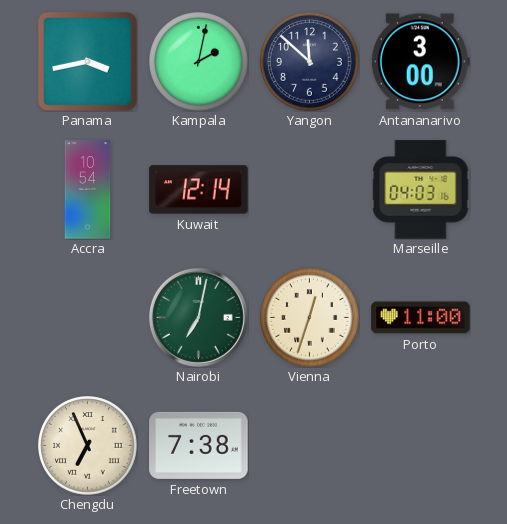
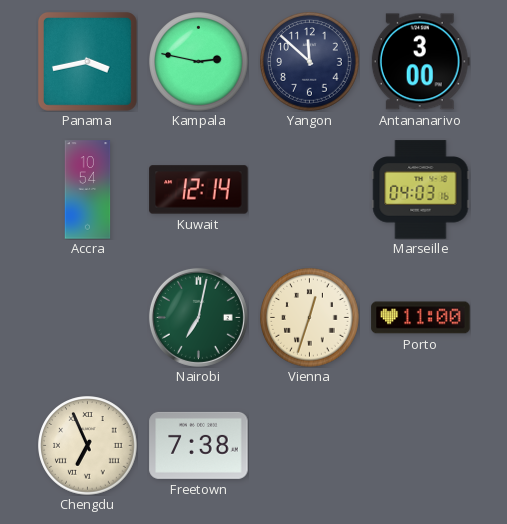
Kampala: 2:02 -> 2:47
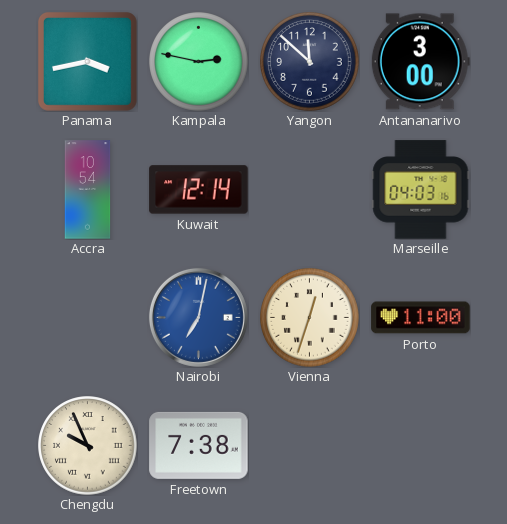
Nairobi dial: green -> blue
Chengdu: 6:56 -> 9:56
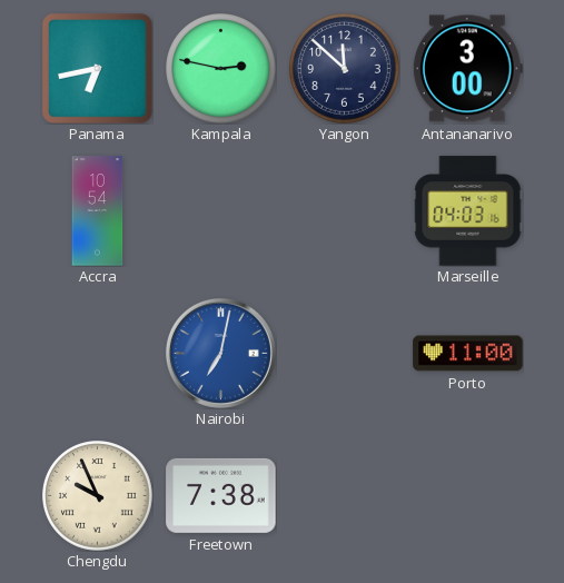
Panama: 3:43 -> 6:43
Kuwait: 12:14 -> none
Vienna: 12:33 -> none
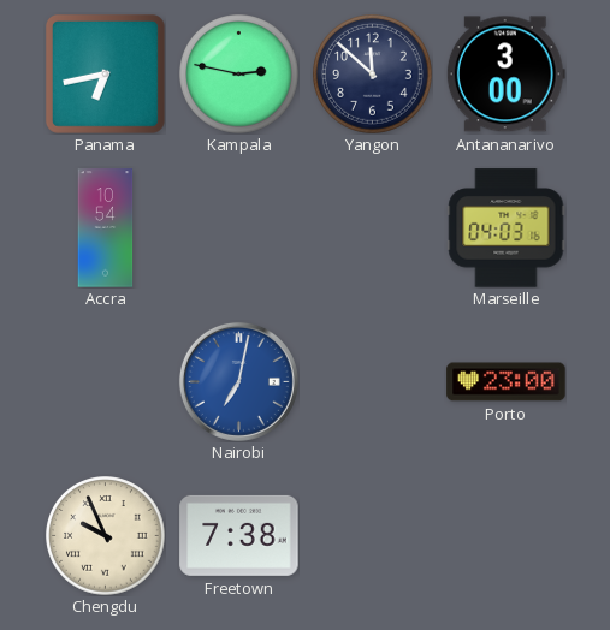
Porto: 11:00 -> 23:00
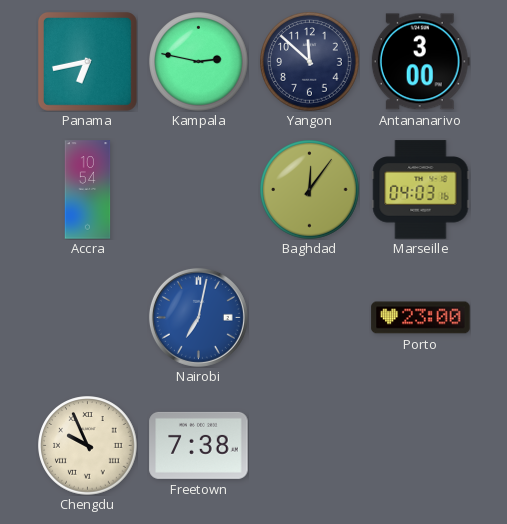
Baghdad: none -> 12:06
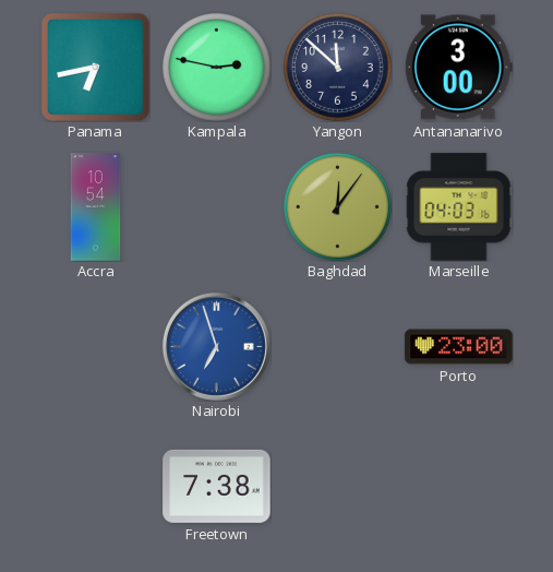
Nairobi: 7:02 -> 6:57
Chengdu: 9:56 -> none
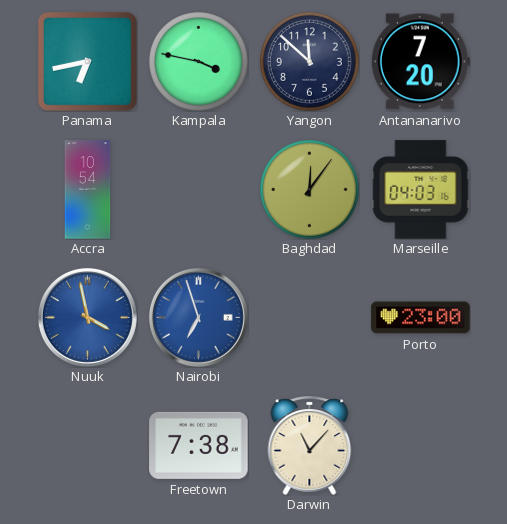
Kampala: 2:47 -> 3:47
Antananarivo: 3:00 -> 7:20
Nuuk: none -> 3:58
Darwin: none -> 11:07
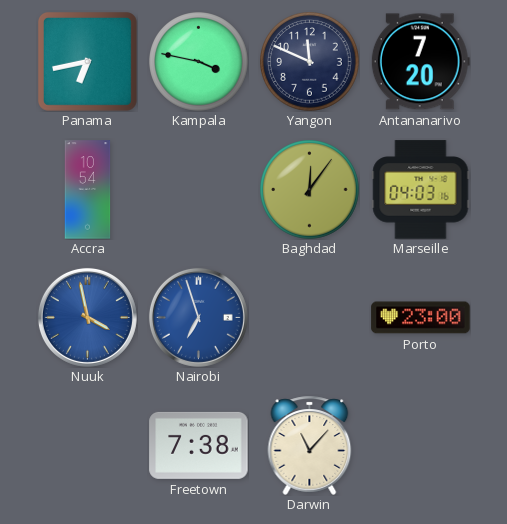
Yangon: 11:52 -> 11:49
